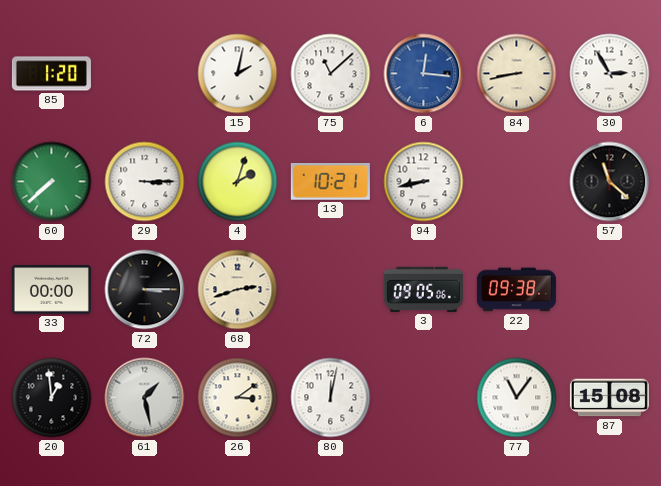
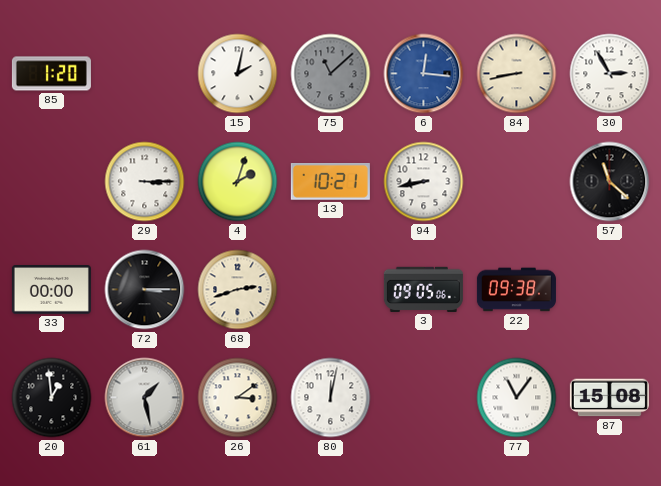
75 dial: white -> grey
60: 7:38 -> none
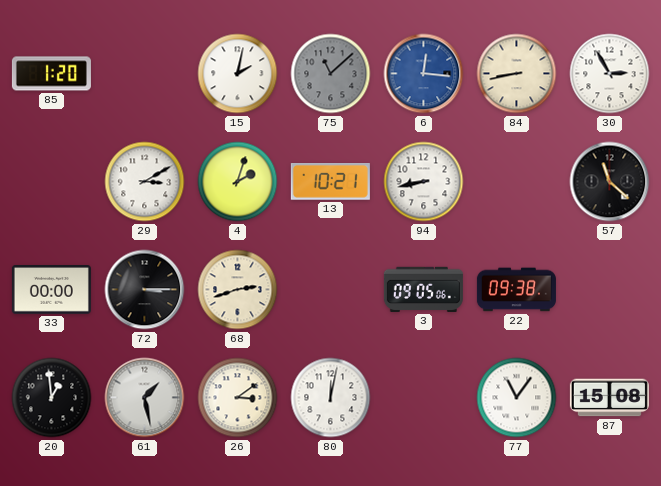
29: 3:15 -> 3:10
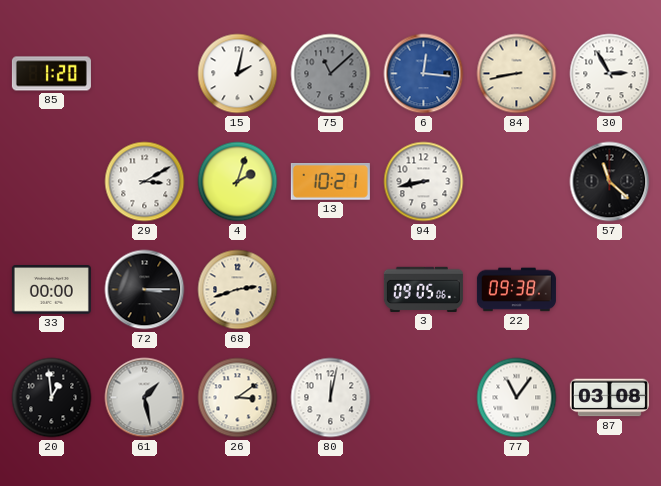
87: 15:08 -> 03:08
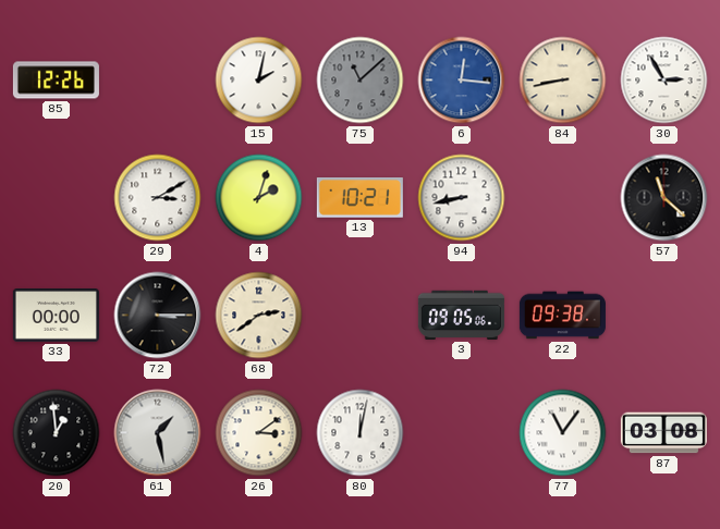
85: 1:20 -> 12:26
68: 2:42 -> 2:39
